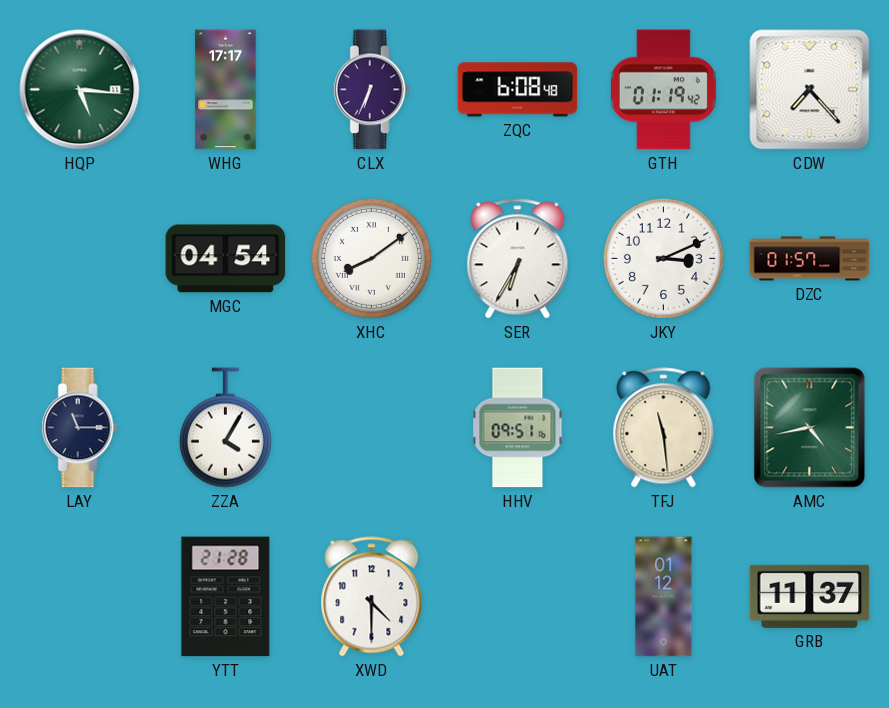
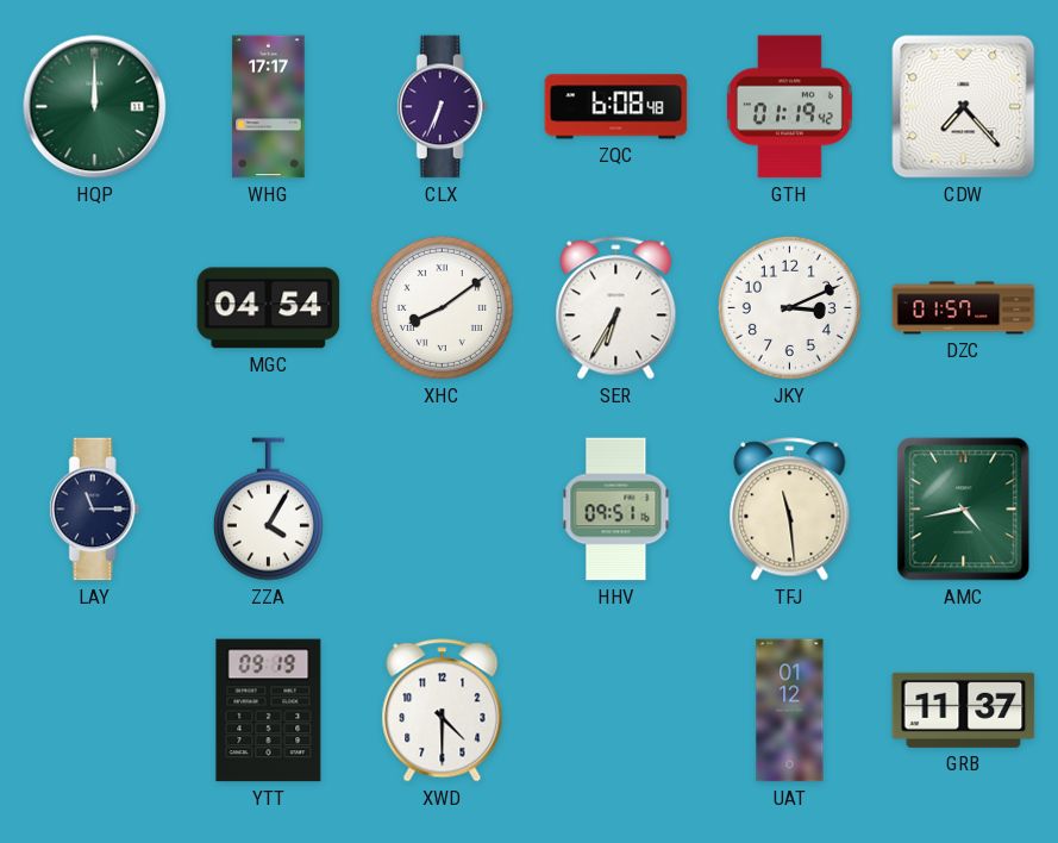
HQP: 5:16 -> 12:00
YTT: 21:28 -> 09:19
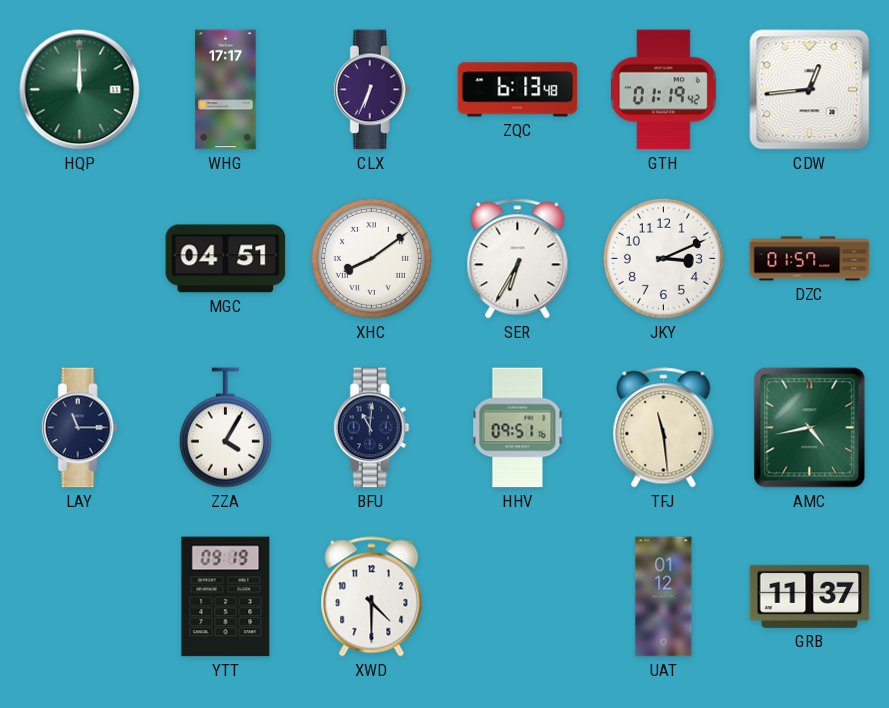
ZQC: 6:08 -> 6:13
CDW: 7:23 -> 12:44
MGC: 04:54 -> 04:51
BFU: none -> 11:01
